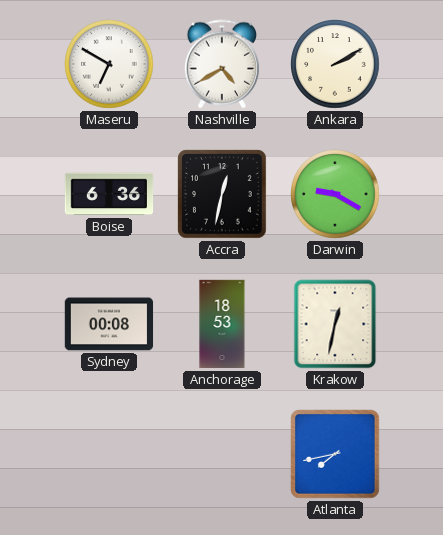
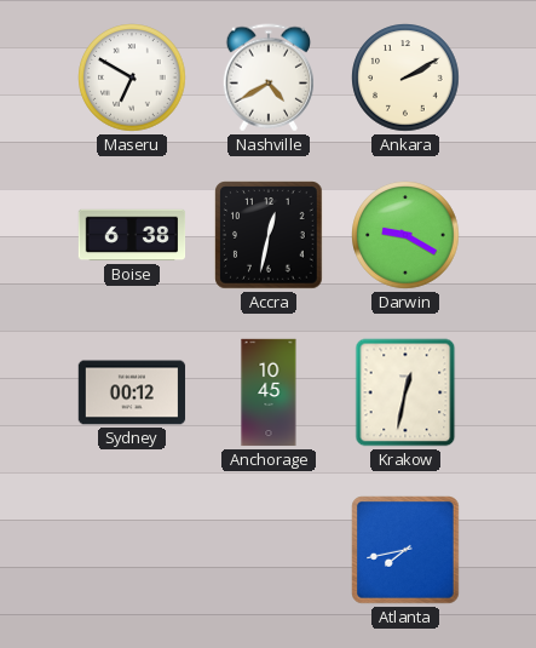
Boise: 6:36 -> 6:38
Sydney: 00:08 -> 00:12
Anchorage: 18:53 -> 10:45
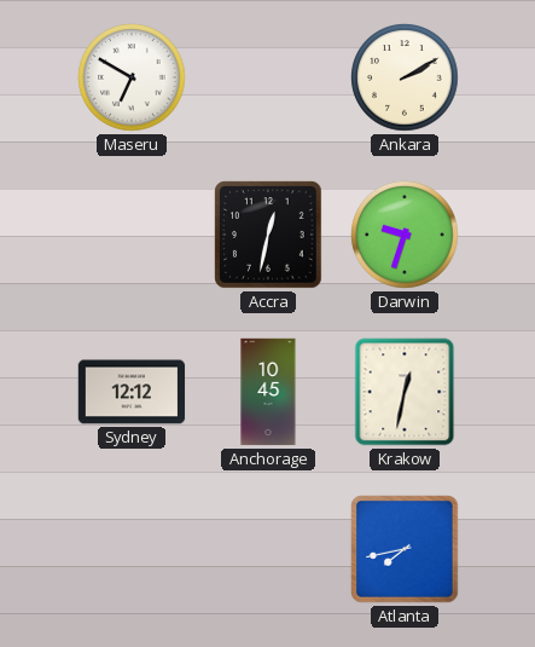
Nashville: 4:40 -> none
Boise: 6:38 -> none
Darwin: 9:20 -> 9:33
Sydney: 00:12 -> 12:12
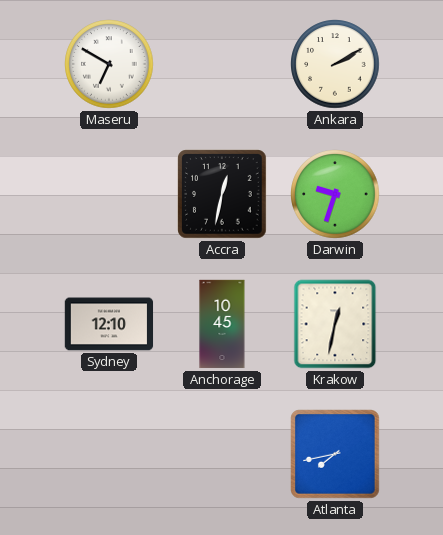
Sydney: 12:12 -> 12:10
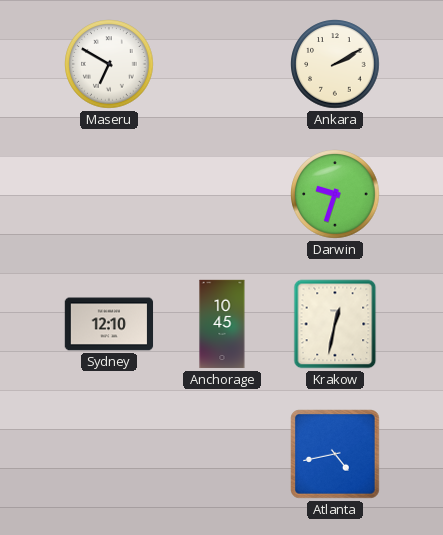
Accra: 12:32 -> none
Atlanta: 7:43 -> 4:43
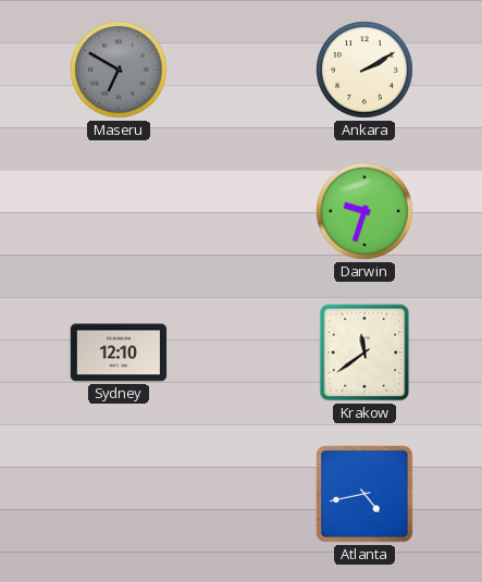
Maseru dial: white -> grey
Anchorage: 10:45 -> none
Krakow: 12:32 -> 11:39
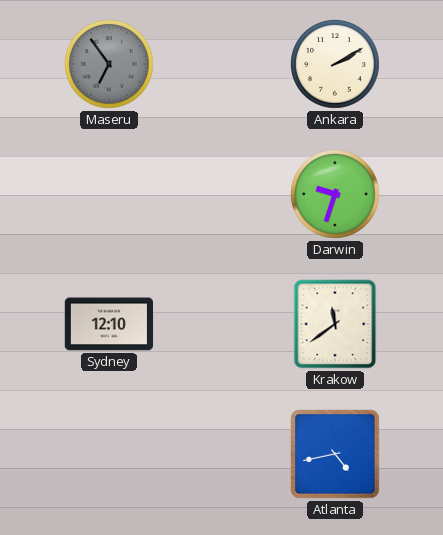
Maseru: 6:50 -> 6:54
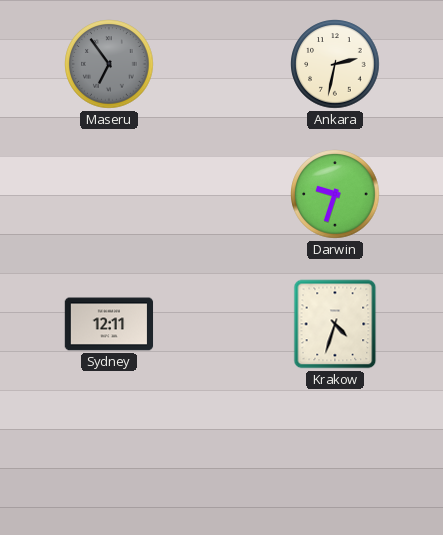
Ankara: 2:10 -> 2:32
Sydney: 12:10 -> 12:11
Krakow: 11:39 -> 4:33
Atlanta: 4:43 -> none
